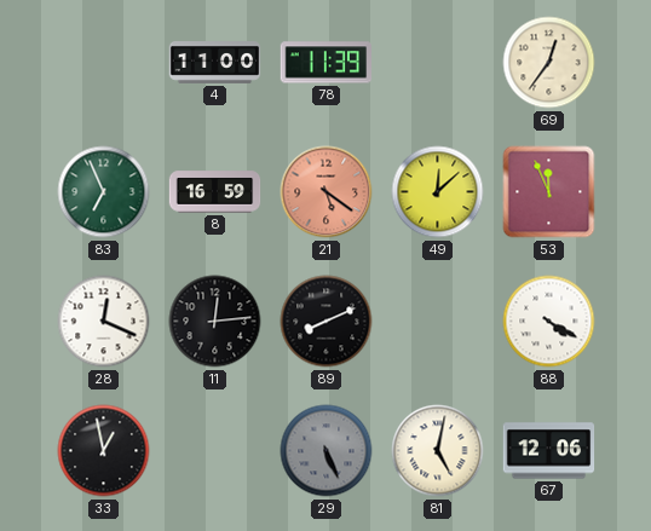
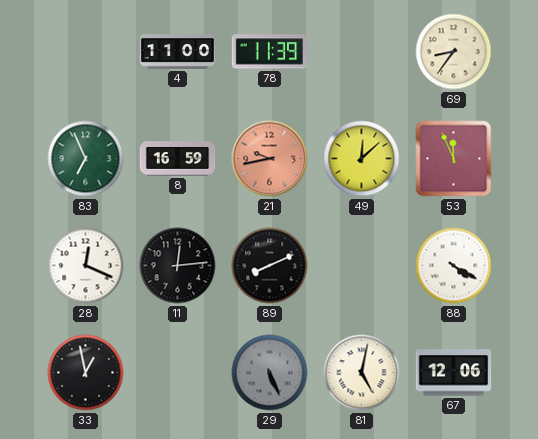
69: 12:36 -> 8:36
21: 5:21 -> 9:43
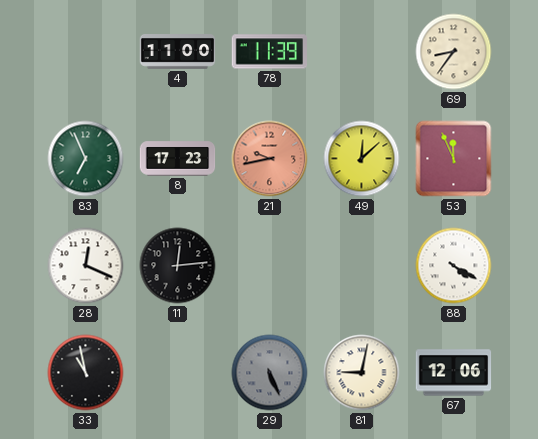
8: 16:59 -> 17:23
89: 8:11 -> none
33: 12:58 -> 10:58
81: 5:02 -> 9:02
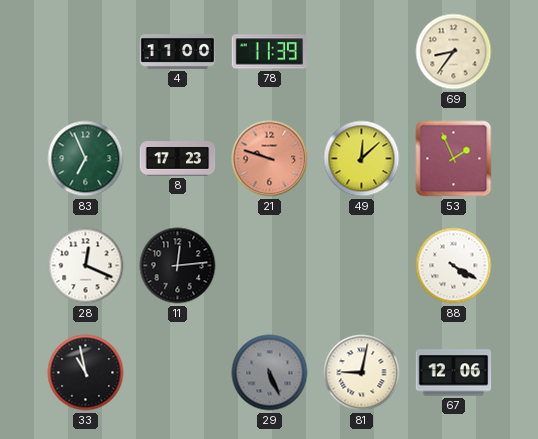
21: 9:43 -> 9:48
53: 11:56 -> 1:56
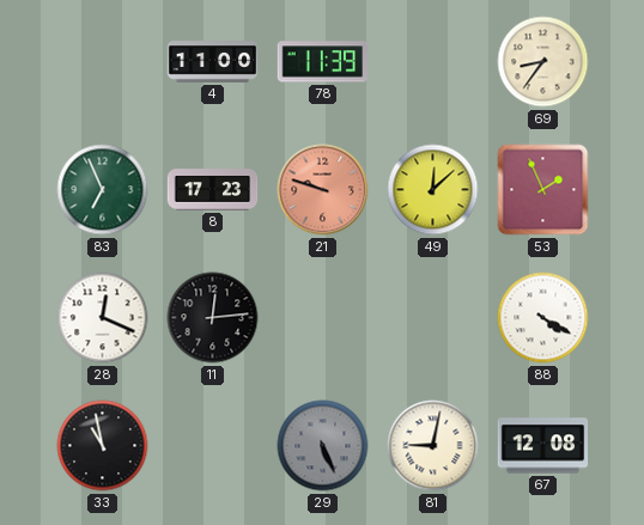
67: 12:06 -> 12:08
